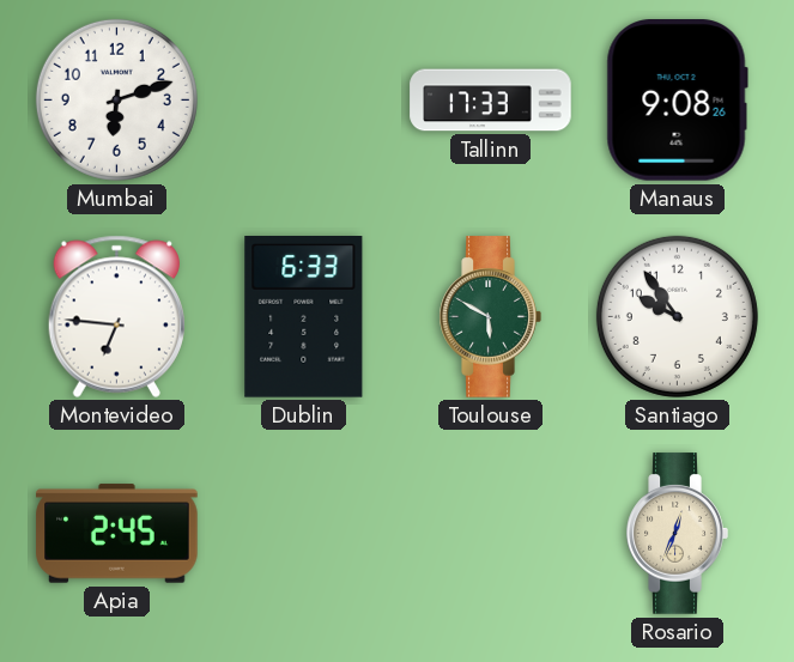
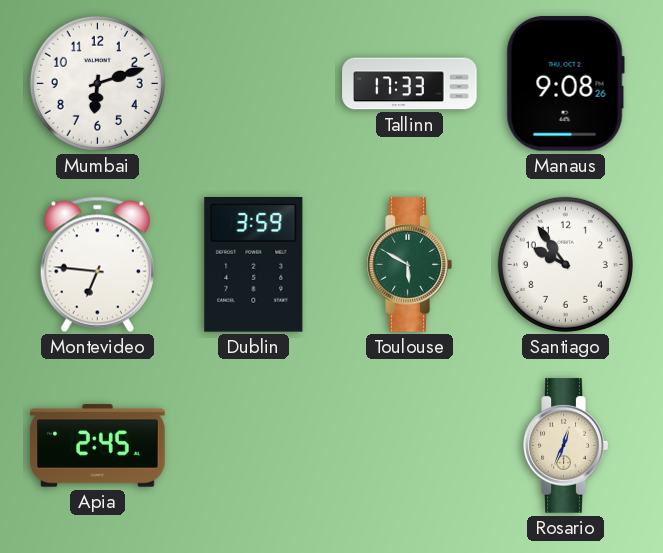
Dublin: 6:33 -> 3:59
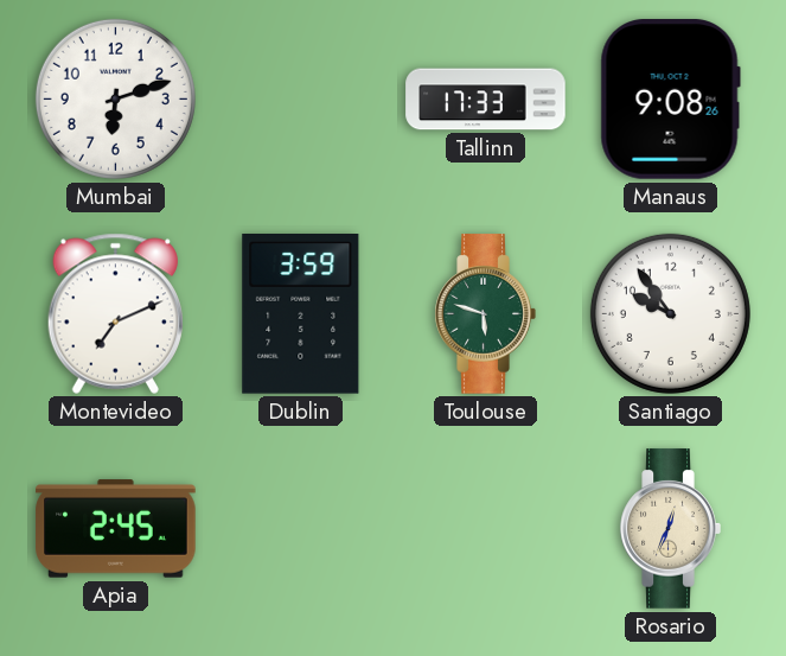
Montevideo: 6:46 -> 7:11
Toulouse: 5:50 -> 5:48
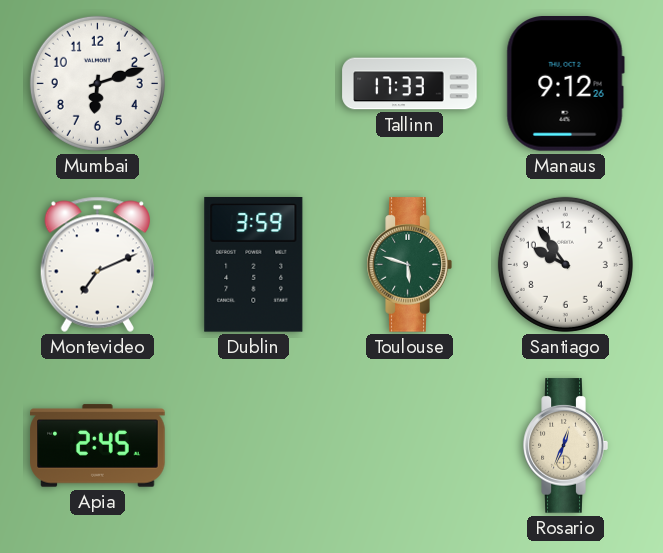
Manaus: 9:08 -> 9:12
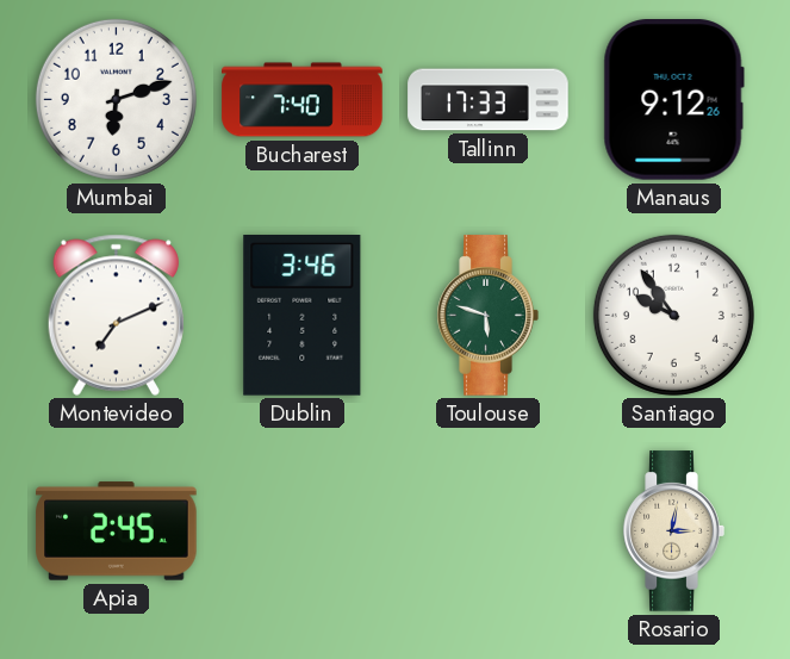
Bucharest: none -> 7:40
Dublin: 3:59 -> 3:46
Rosario: 12:34 -> 3:02
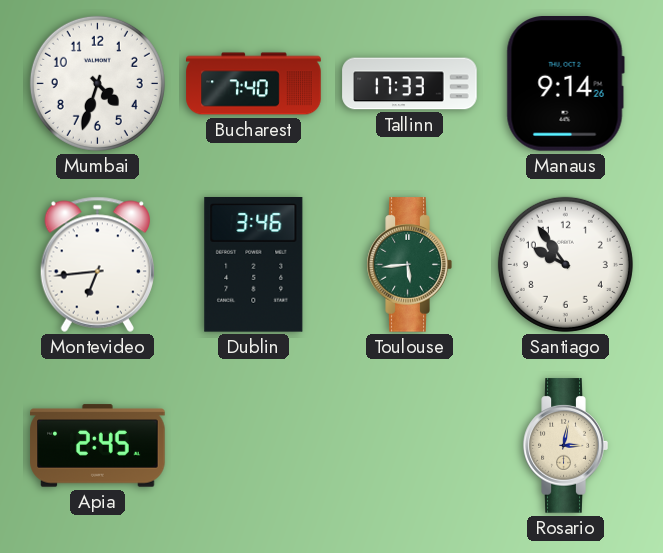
Mumbai: 6:12 -> 4:33
Manaus: 9:12 -> 9:14
Montevideo: 7:11 -> 6:44
Toulouse: 5:48 -> 5:44
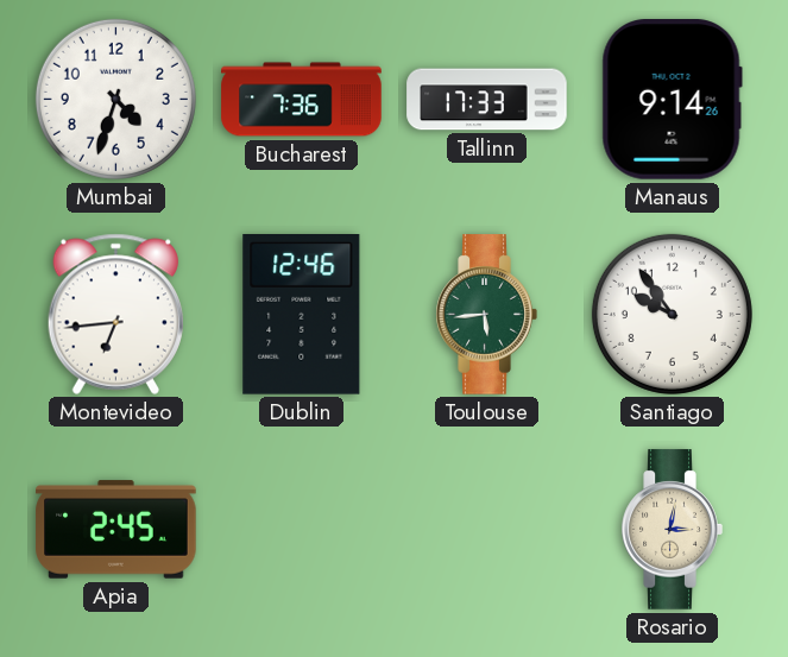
Bucharest: 7:40 -> 7:36
Dublin: 3:46 -> 12:46
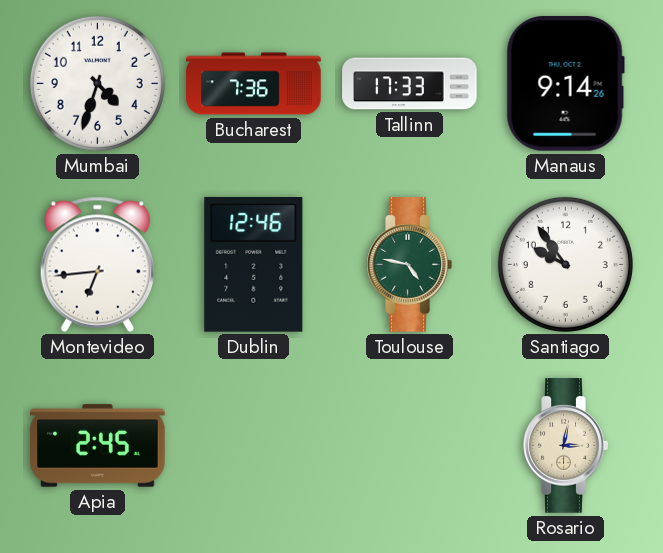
Toulouse: 5:44 -> 4:47
